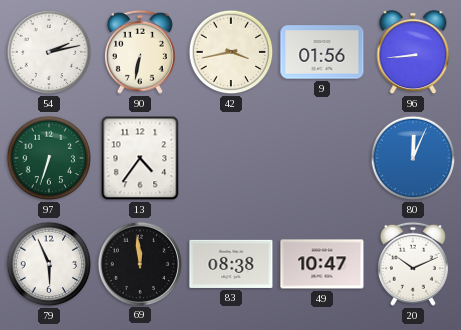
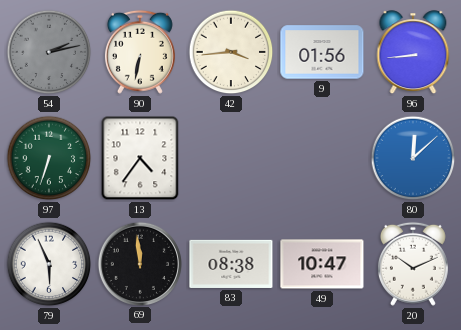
54 dial: white -> grey
42: 3:43 -> 3:44
80: 12:04 -> 12:08
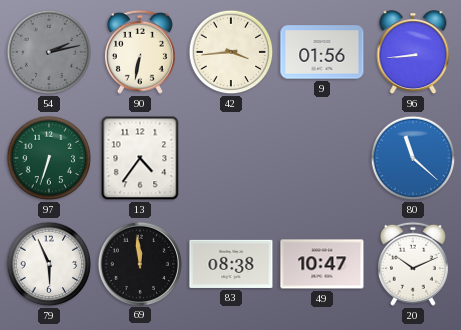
80: 12:08 -> 11:22
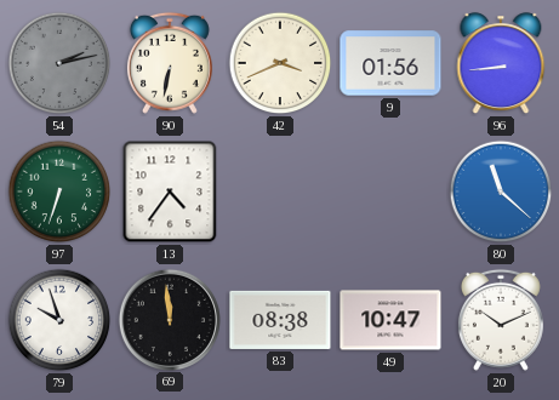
42: 3:44 -> 3:41
79: 5:56 -> 9:57
